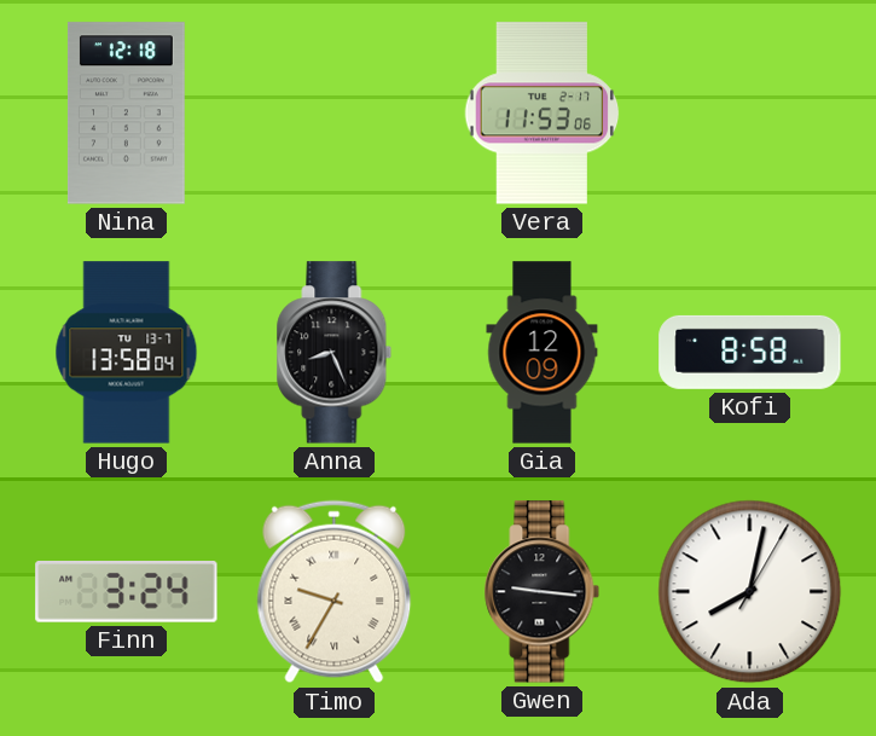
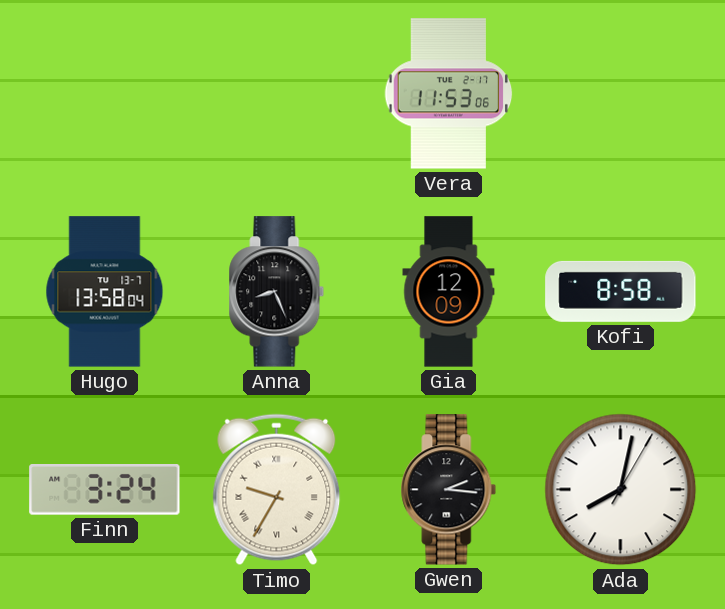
Nina: 12:18 -> none
Gwen: 9:16 -> 2:16
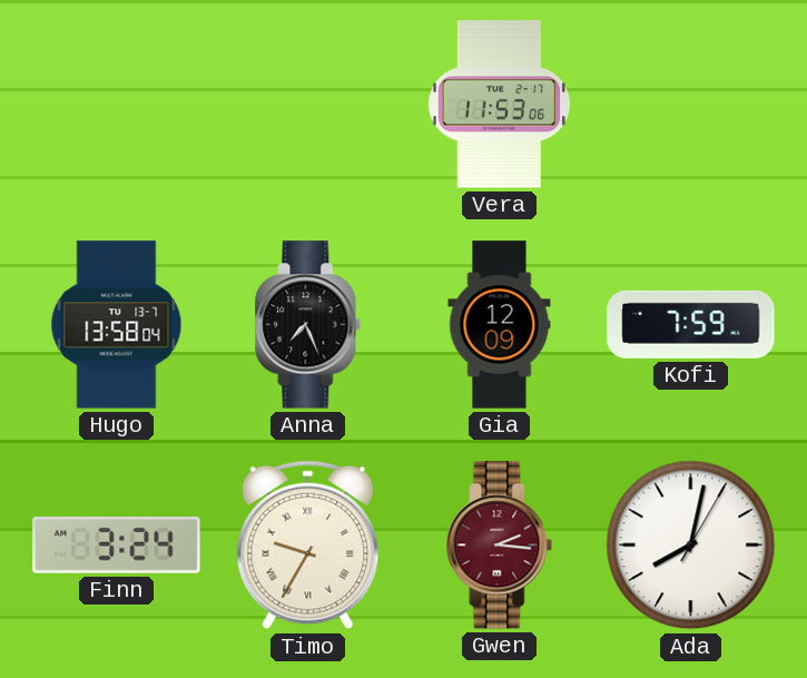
Anna: 8:26 -> 7:26
Kofi: 8:58 -> 7:59
Gwen dial: black -> burgundy
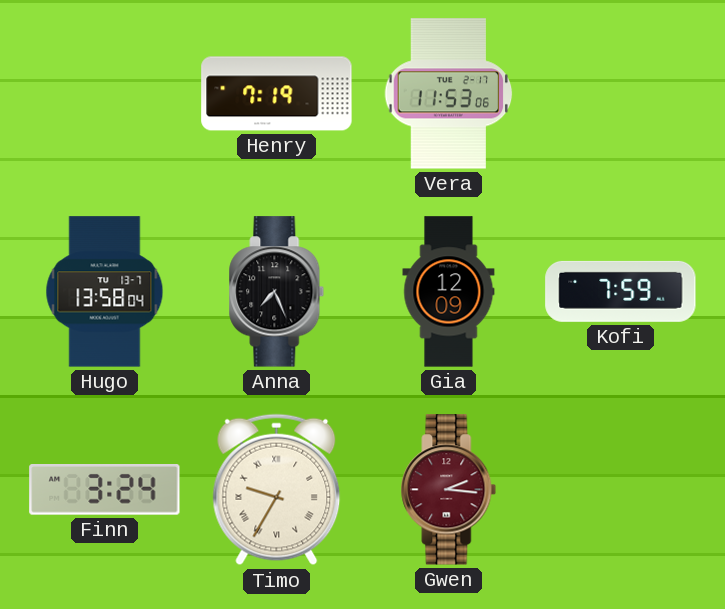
Henry: none -> 7:19
Ada: 8:02 -> none
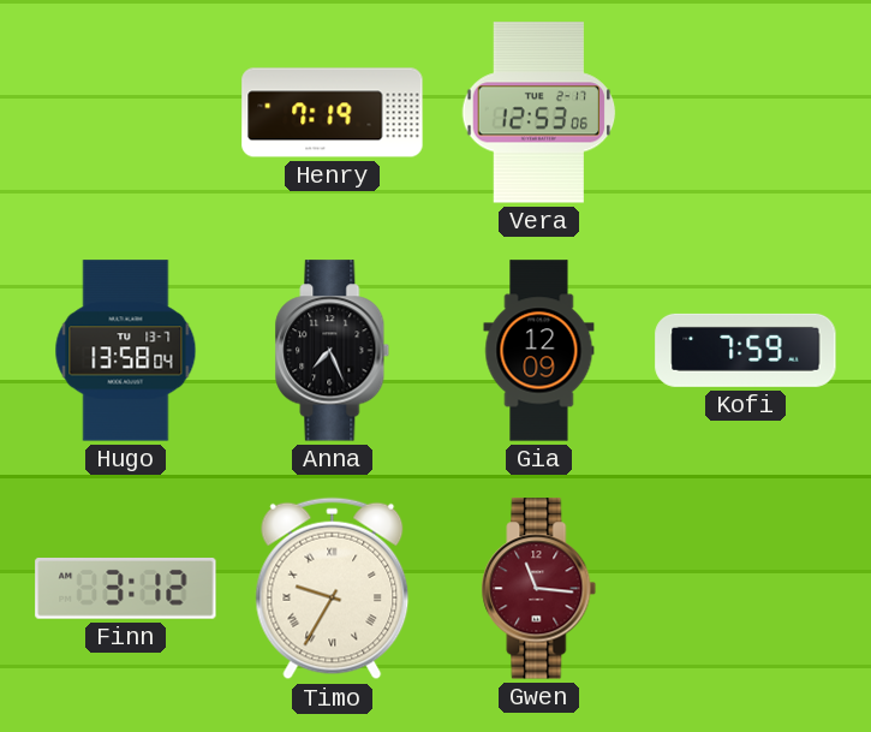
Vera: 11:53 -> 12:53
Finn: 3:24 -> 3:12
Gwen: 2:16 -> 11:16
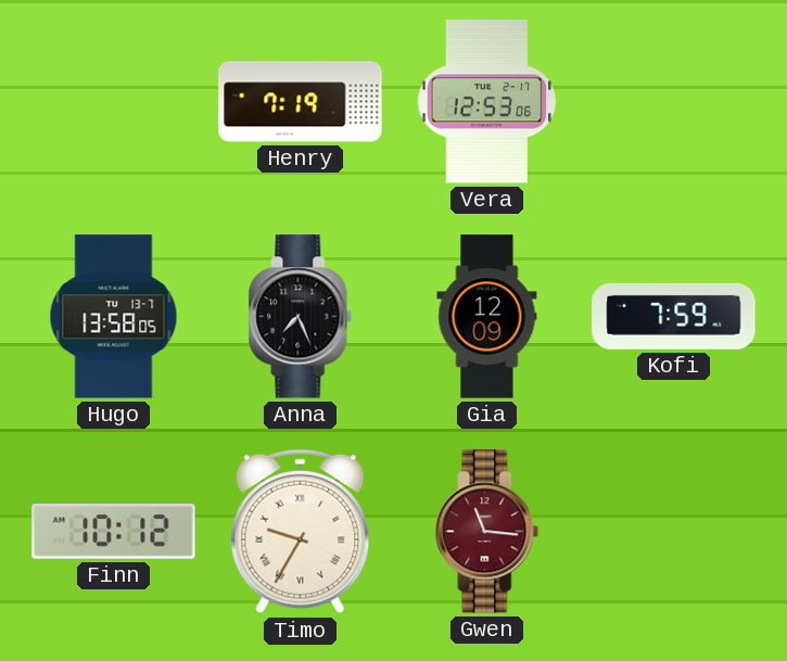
Hugo: 13:58:04 -> 13:58:05
Finn: 3:12 -> 10:12
